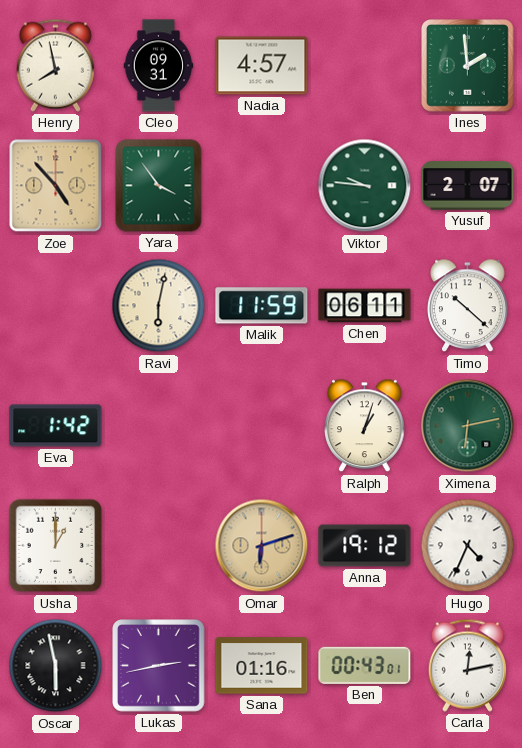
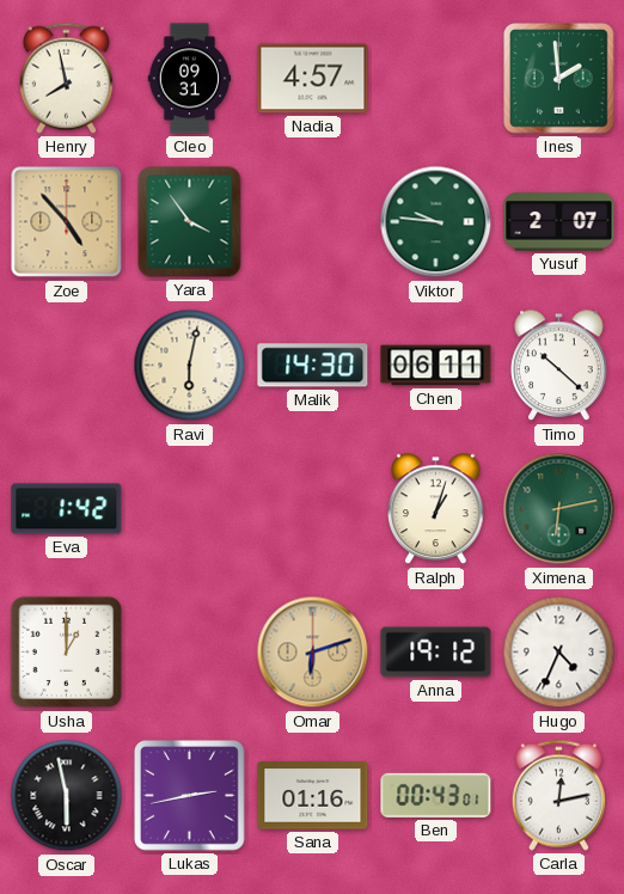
Malik: 11:59 -> 14:30
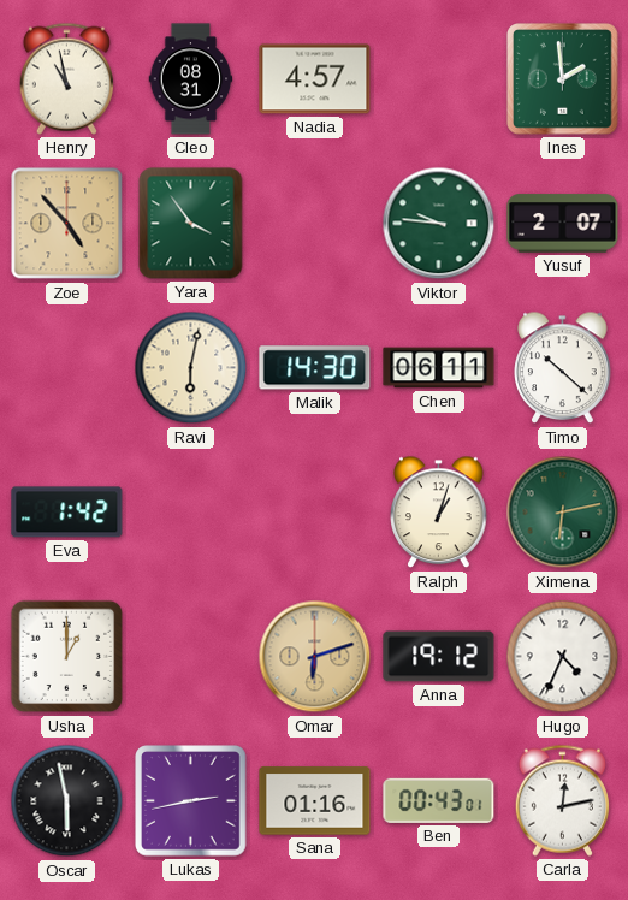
Henry: 7:58 -> 10:58
Cleo: 09:31 -> 08:31
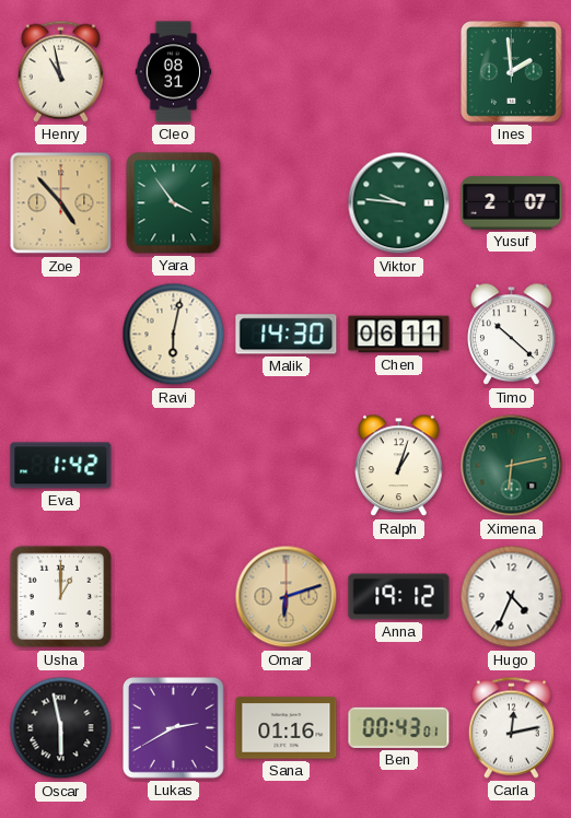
Nadia: 4:57 -> none
Lukas: 2:43 -> 2:40
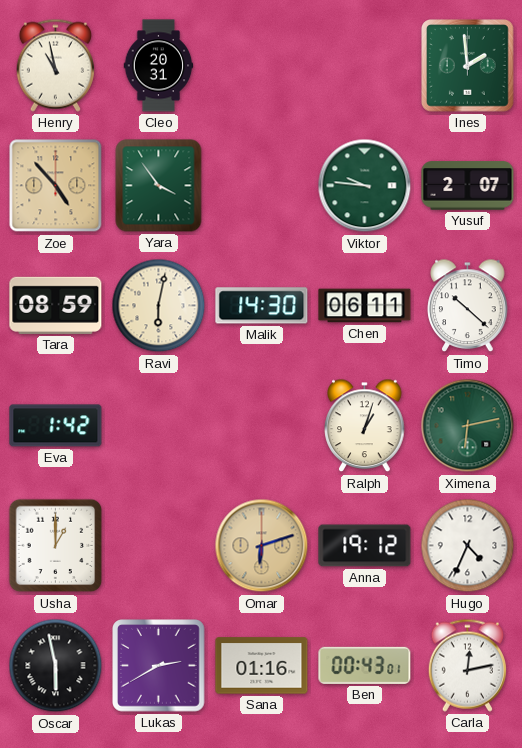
Cleo: 08:31 -> 20:31
Tara: none -> 08:59
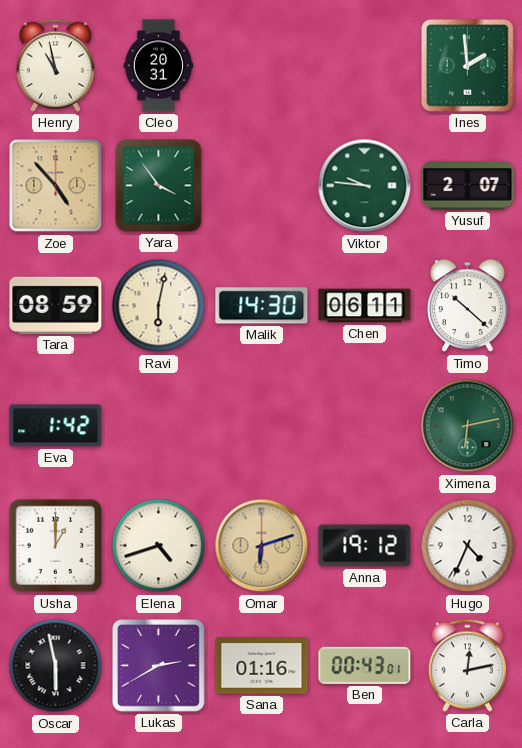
Ralph: 1:03 -> none
Elena: none -> 4:42
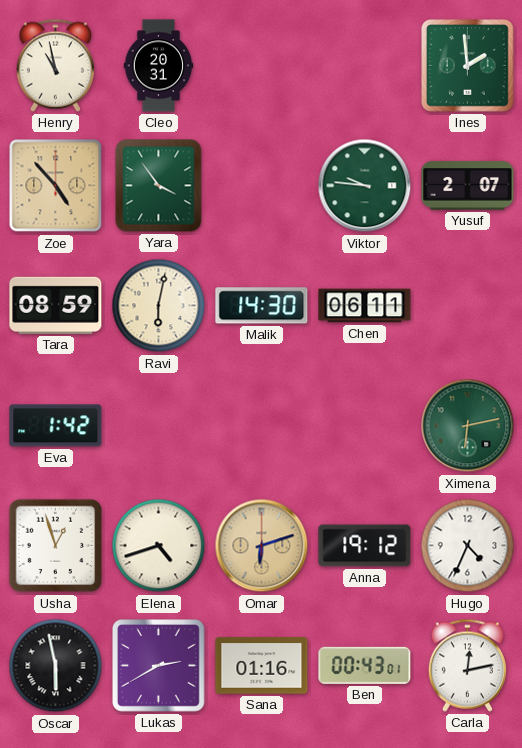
Timo: 10:22 -> none
Usha: 1:00 -> 12:57
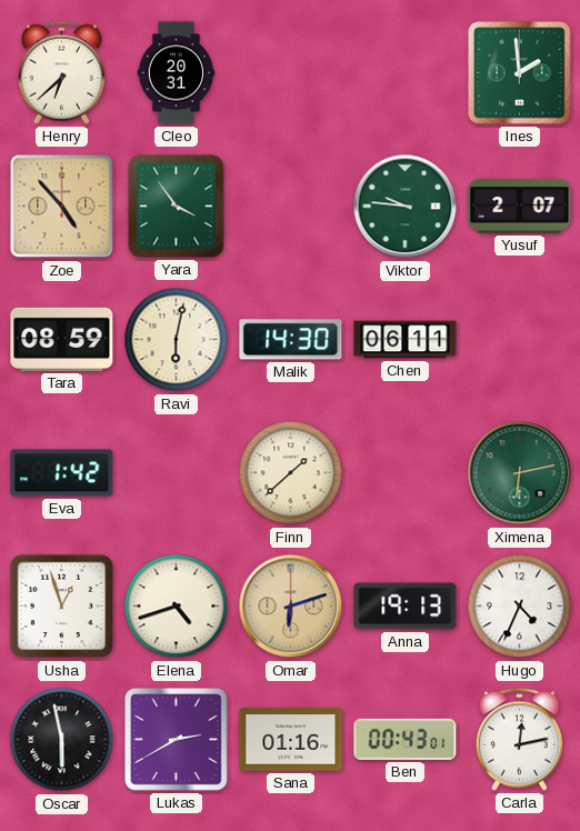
Henry: 10:58 -> 6:38
Finn: none -> 1:38
Anna: 19:12 -> 19:13
